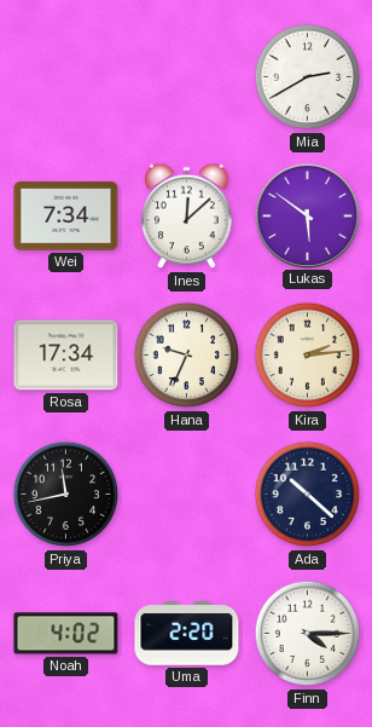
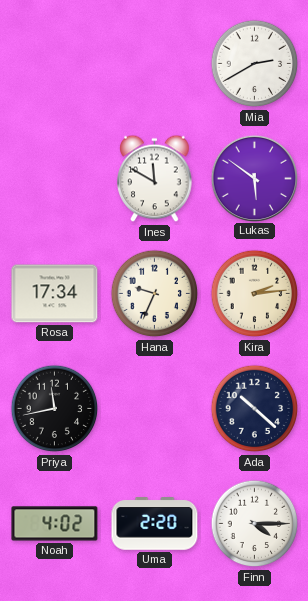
Wei: 7:34 -> none
Ines: 12:08 -> 11:50
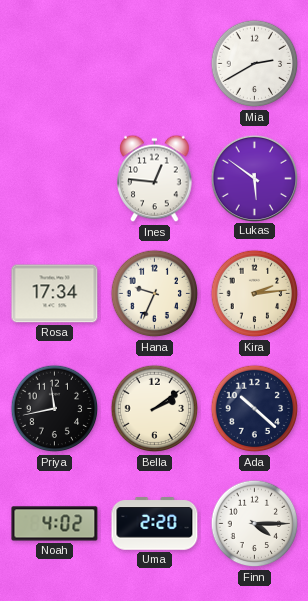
Ines: 11:50 -> 12:46
Bella: none -> 2:09
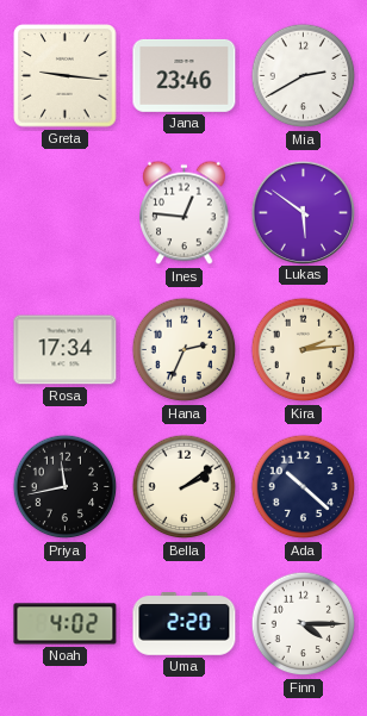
Greta: none -> 9:16
Jana: none -> 23:46
Hana: 9:34 -> 2:34
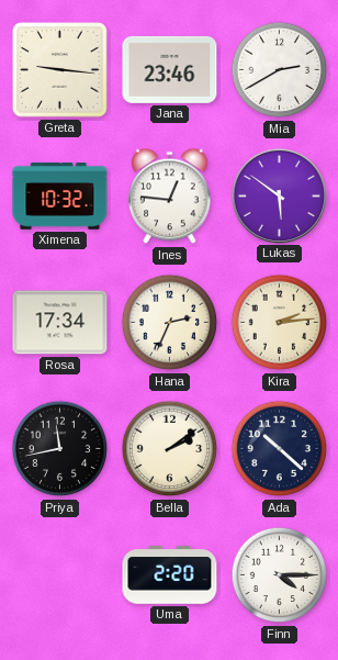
Ximena: none -> 10:32
Noah: 4:02 -> none
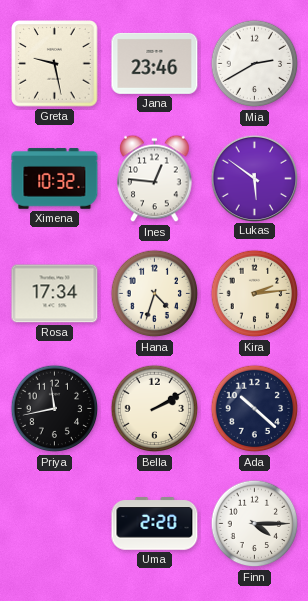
Greta: 9:16 -> 9:28
Hana: 2:34 -> 4:33
Bella: 2:09 -> 2:10
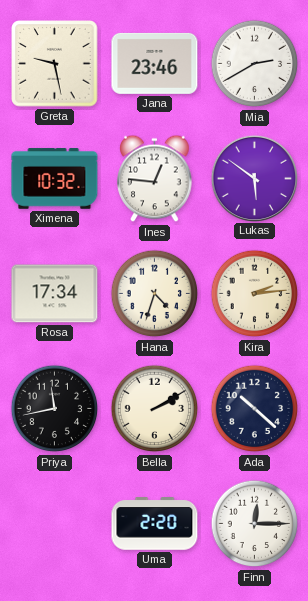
Finn: 4:15 -> 12:15
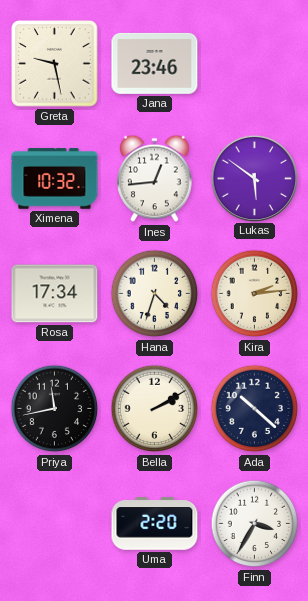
Mia: 2:40 -> none
Ines: 12:46 -> 12:44
Finn: 12:15 -> 3:35
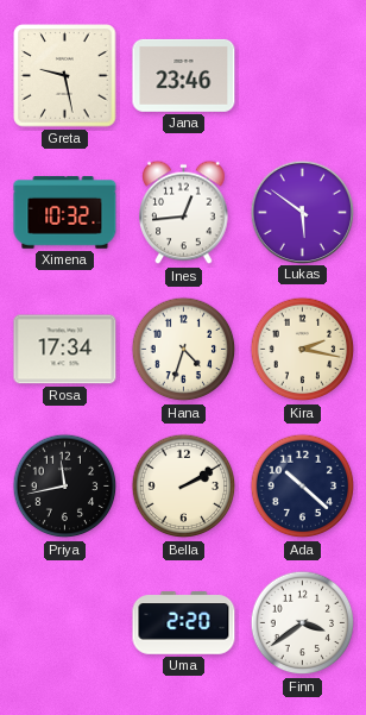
Kira: 2:14 -> 2:17
Finn: 3:35 -> 3:39
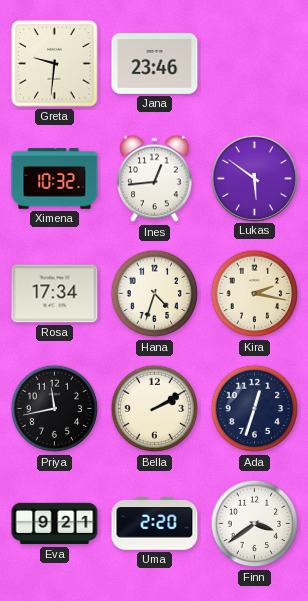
Greta: 9:28 -> 9:31
Ada: 10:22 -> 12:33
Eva: none -> 9:21
